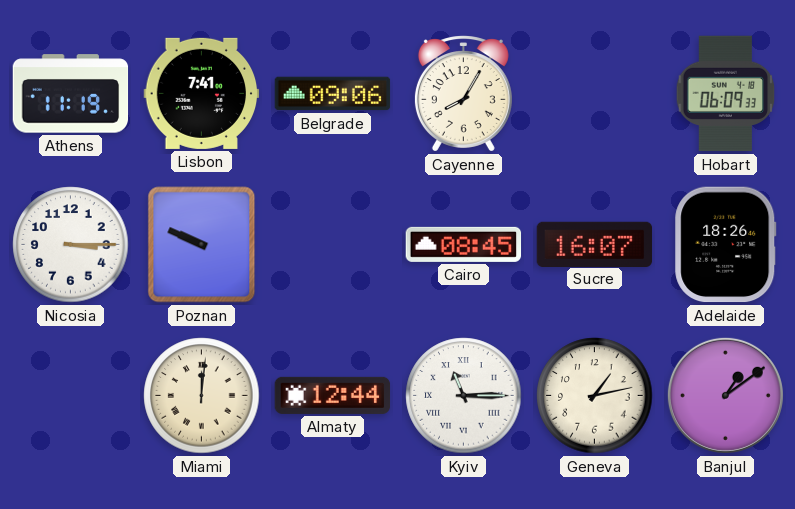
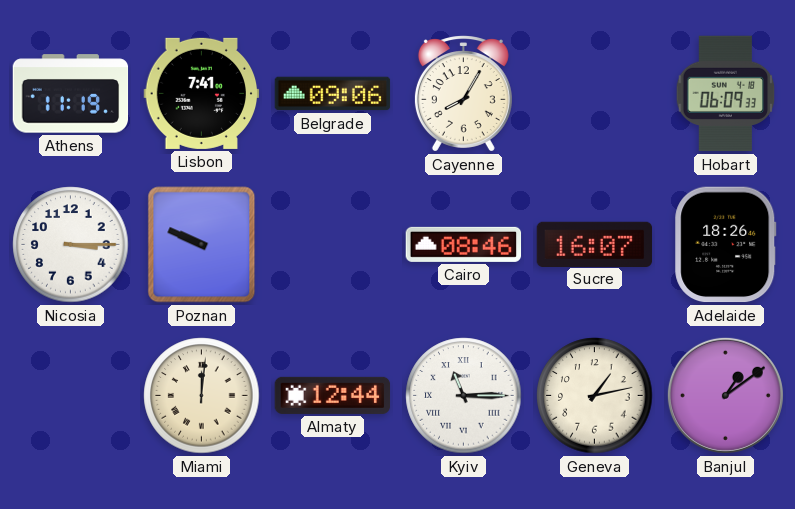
Cairo: 08:45 -> 08:46
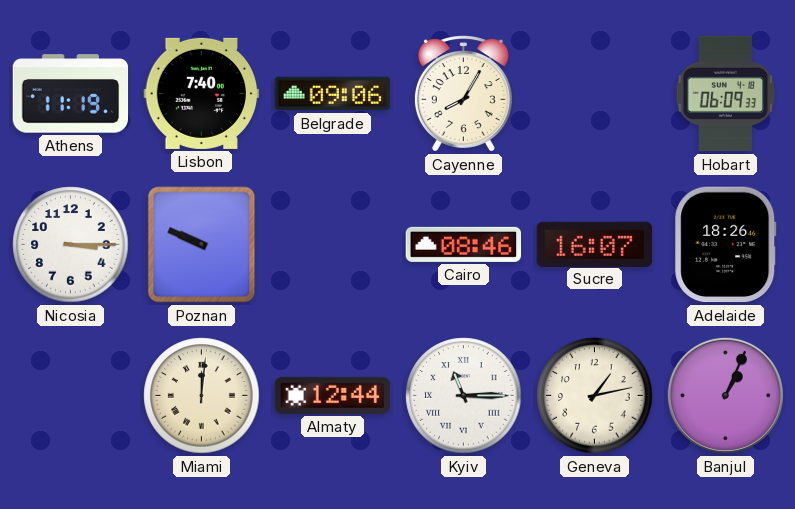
Lisbon: 7:41 -> 7:40
Banjul: 1:09 -> 1:04
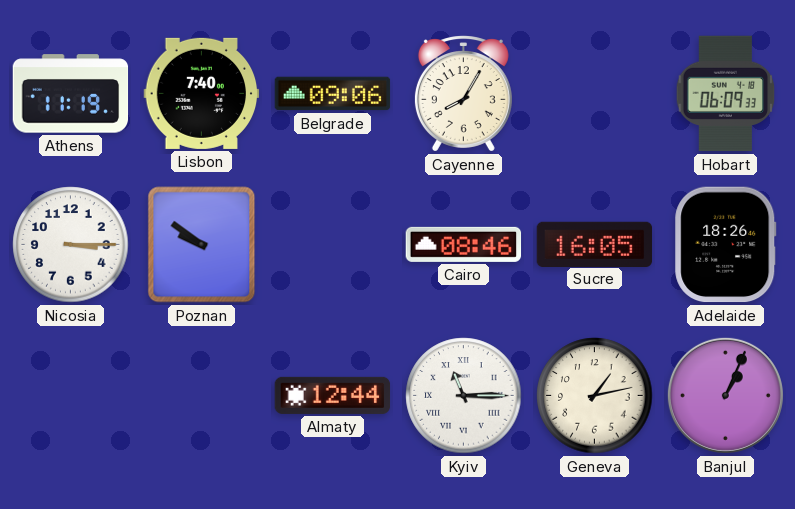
Poznan: 9:49 -> 9:51
Sucre: 16:07 -> 16:05
Miami: 12:01 -> none
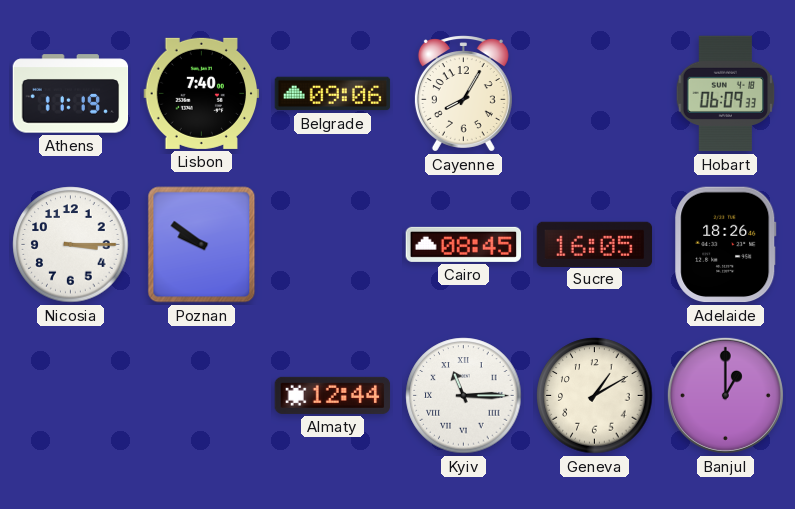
Cairo: 08:46 -> 08:45
Geneva: 1:13 -> 1:10
Banjul: 1:04 -> 1:00
